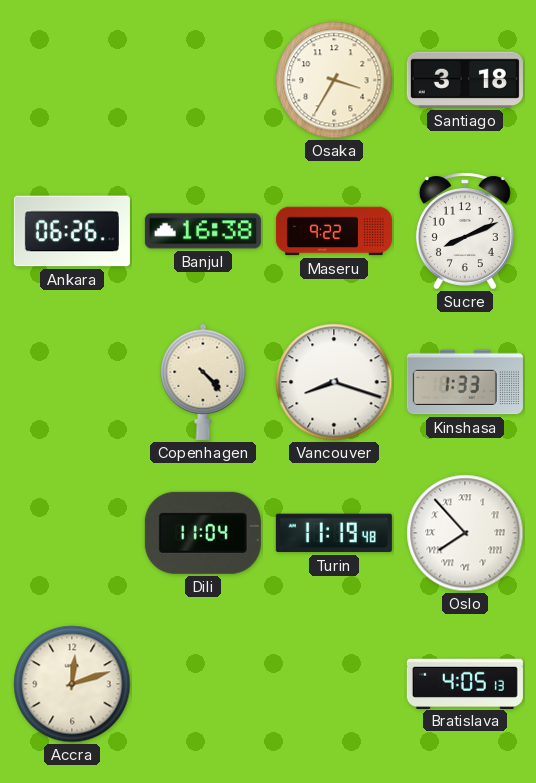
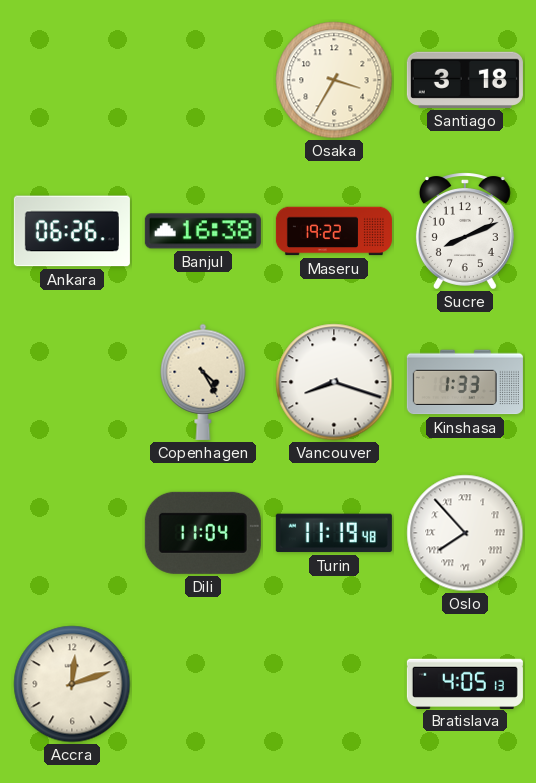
Maseru: 9:22 -> 19:22
Copenhagen: 4:23 -> 4:25
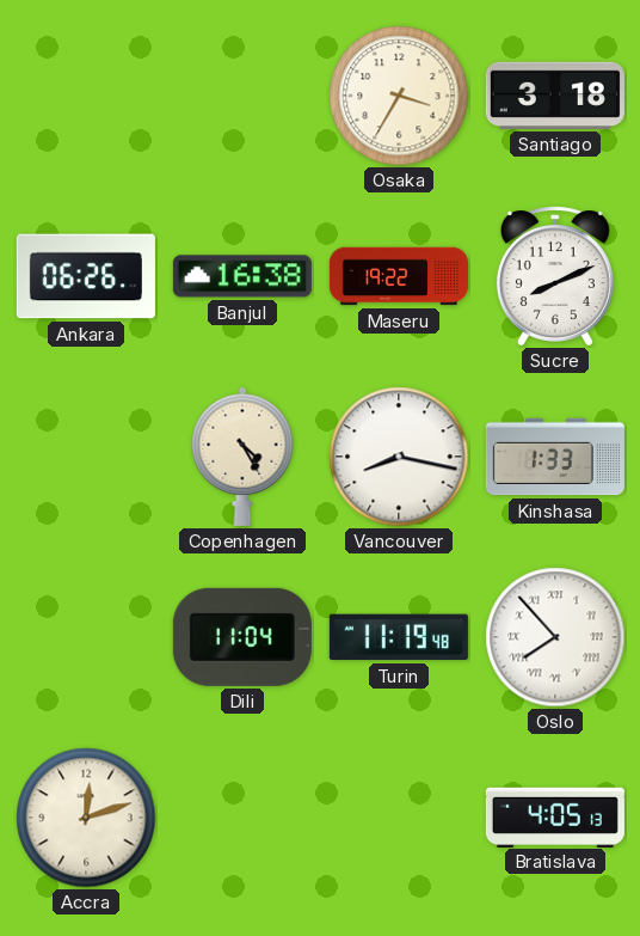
Vancouver: 8:18 -> 8:17
